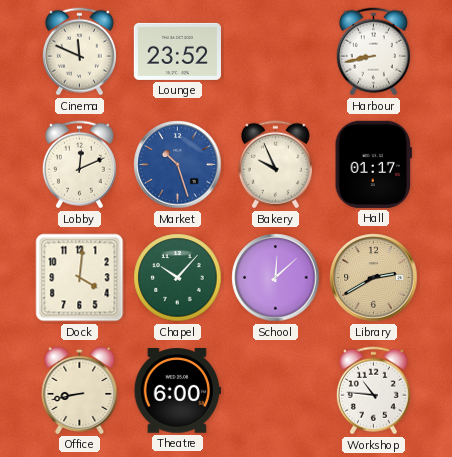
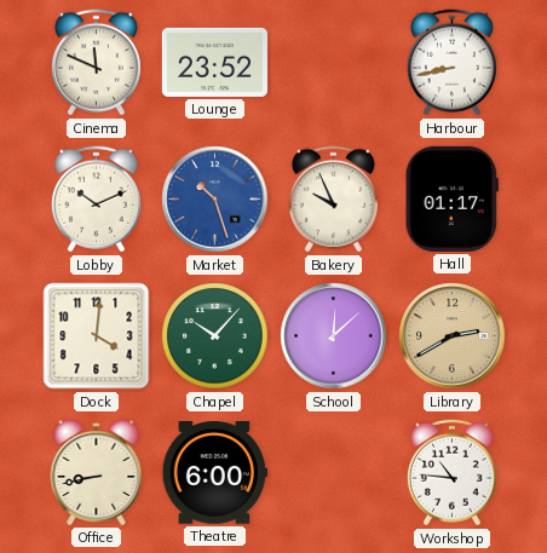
Lobby: 12:11 -> 10:11
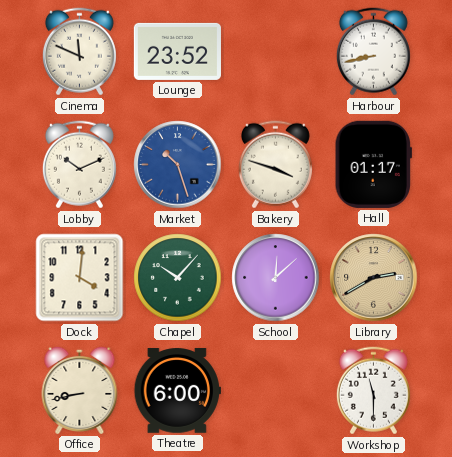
Bakery: 9:56 -> 3:48
Workshop: 10:46 -> 11:30
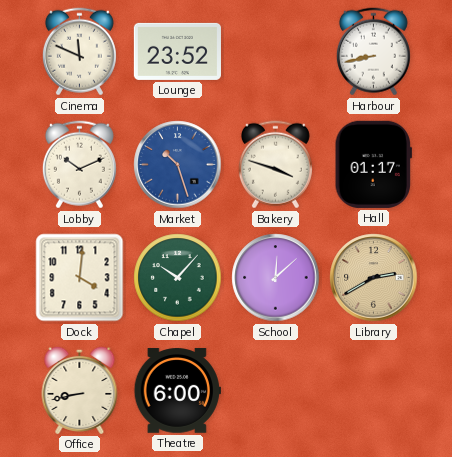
Workshop: 11:30 -> none
